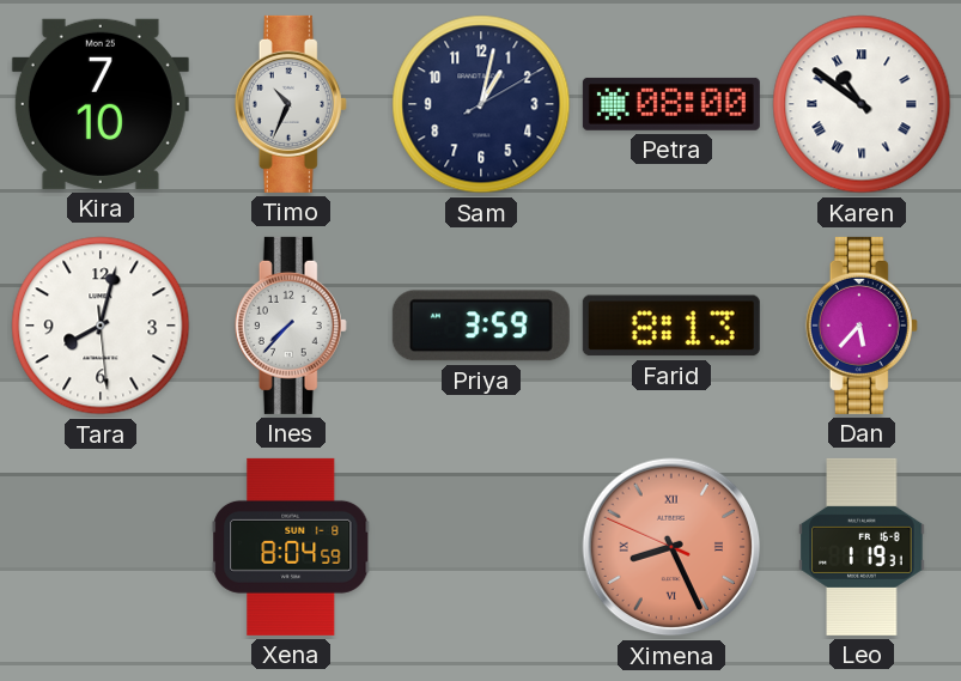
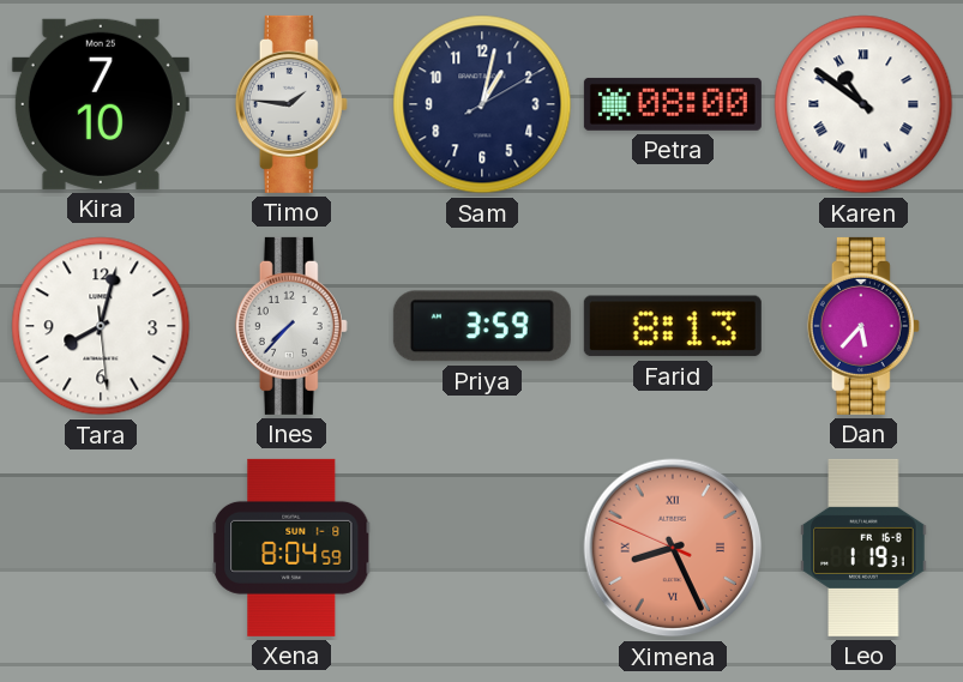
Timo: 10:34 -> 1:46
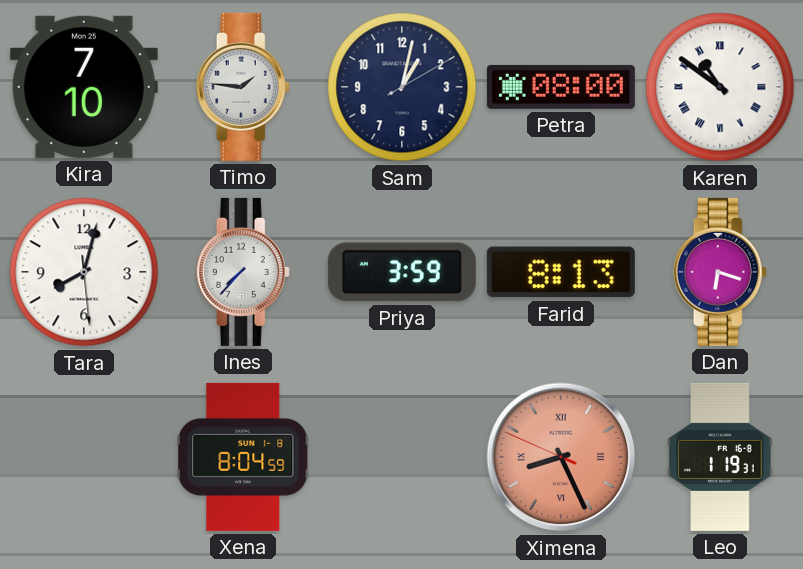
Dan: 5:37 -> 6:18
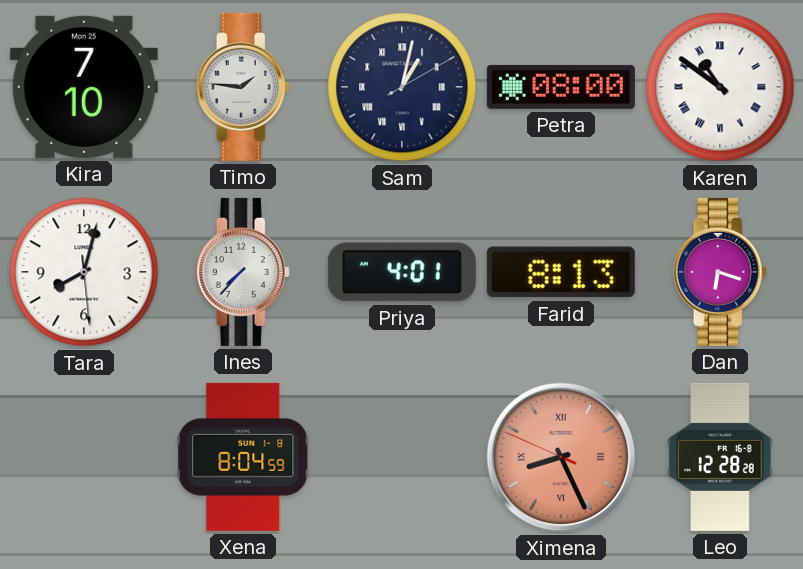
Sam numerals: Arabic -> Roman
Priya: 3:59 -> 4:01
Leo: 1:19 -> 12:28
